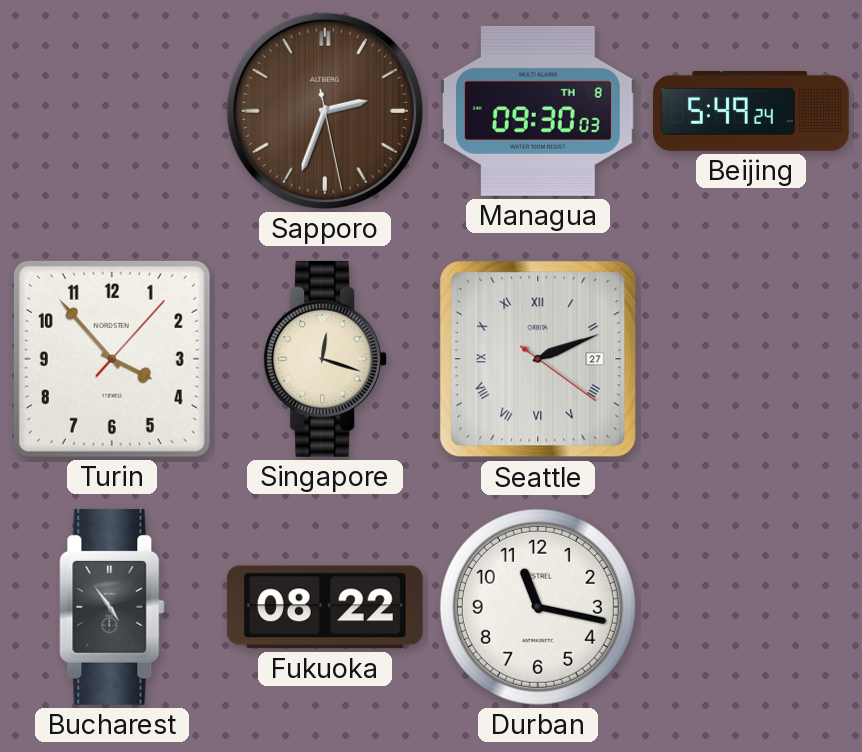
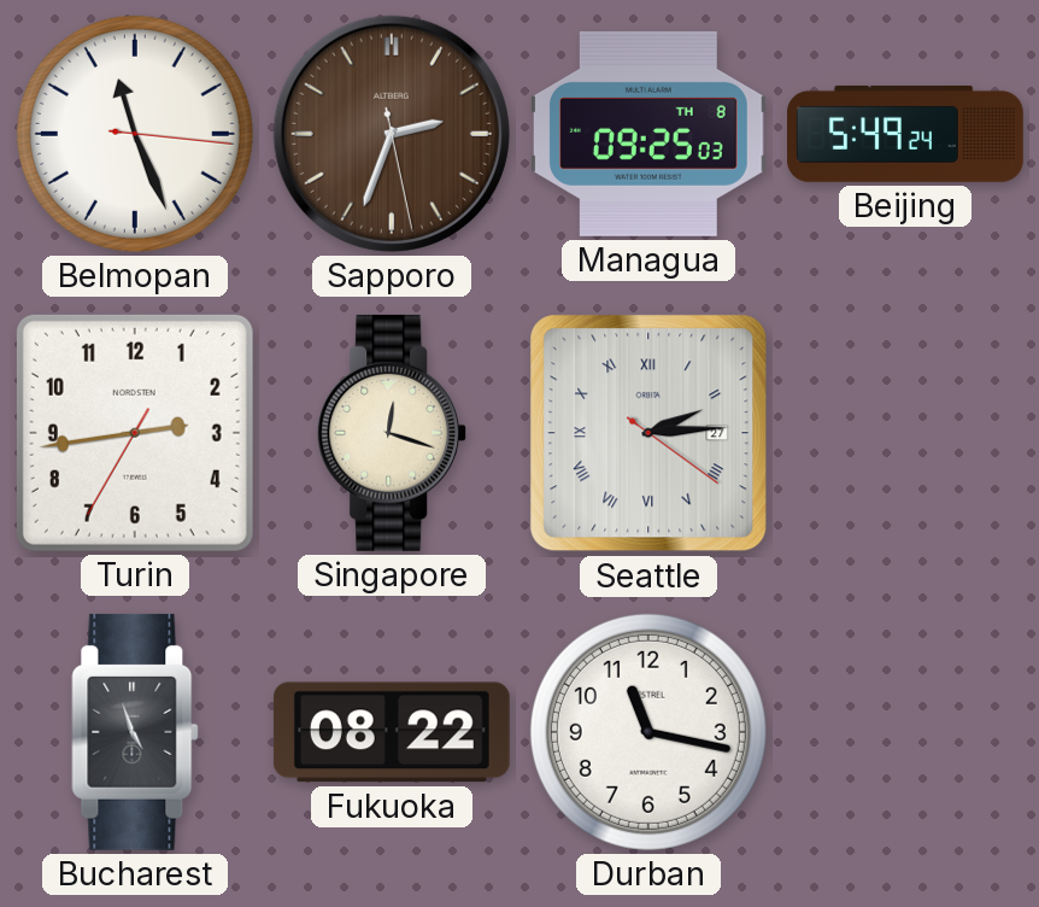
Belmopan: none -> 11:26
Managua: 09:30 -> 09:25
Turin: 3:53 -> 2:43
Seattle: 2:11 -> 2:14
Bucharest: 4:54 -> 4:57
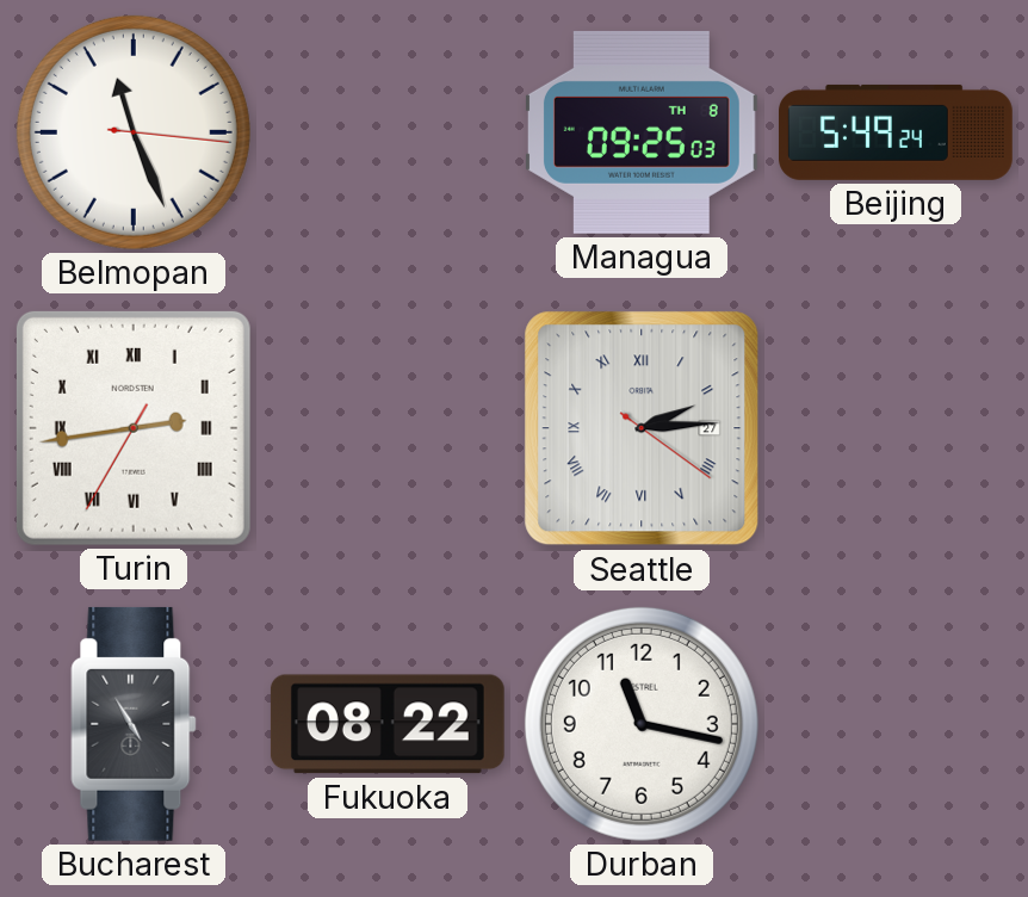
Sapporo: 2:33 -> none
Turin numerals: Arabic -> Roman
Singapore: 12:18 -> none
Bucharest: 4:57 -> 4:55
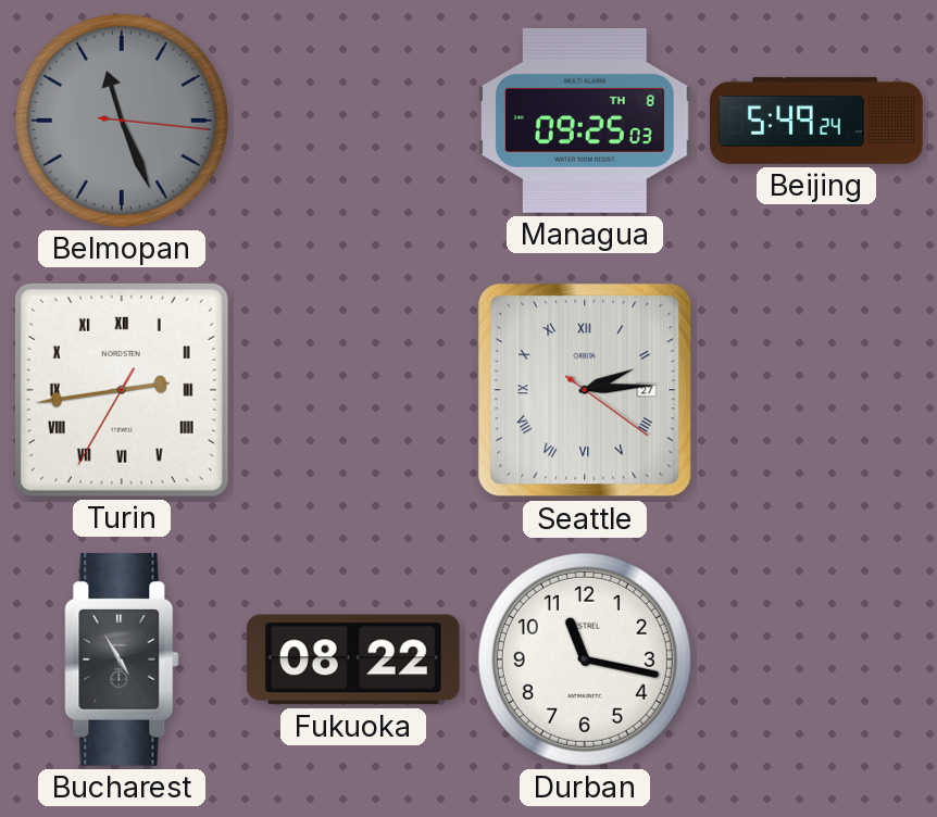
Belmopan dial: white -> grey
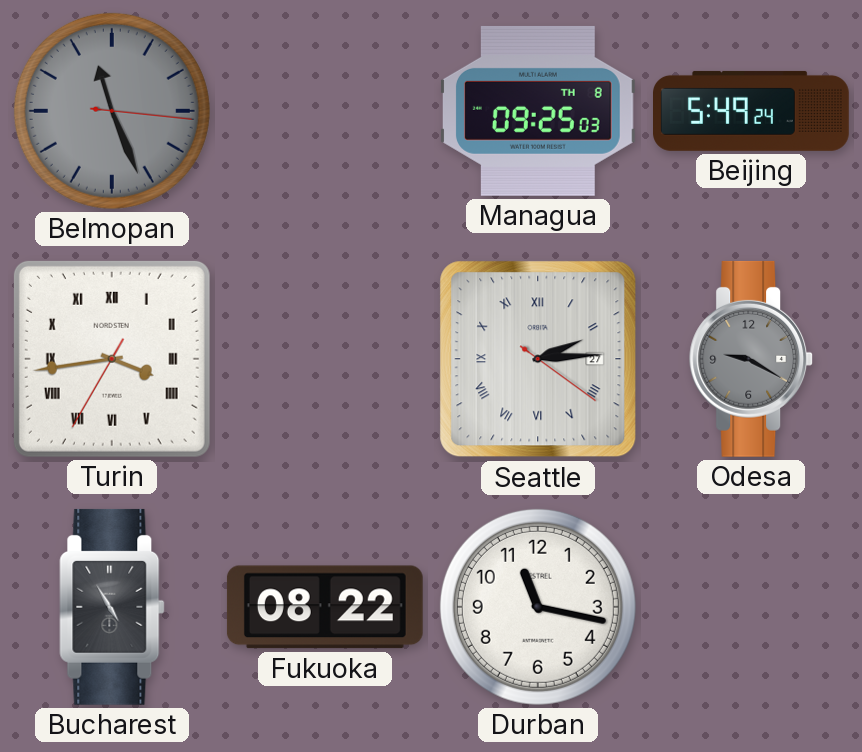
Turin: 2:43 -> 3:43
Odesa: none -> 9:20
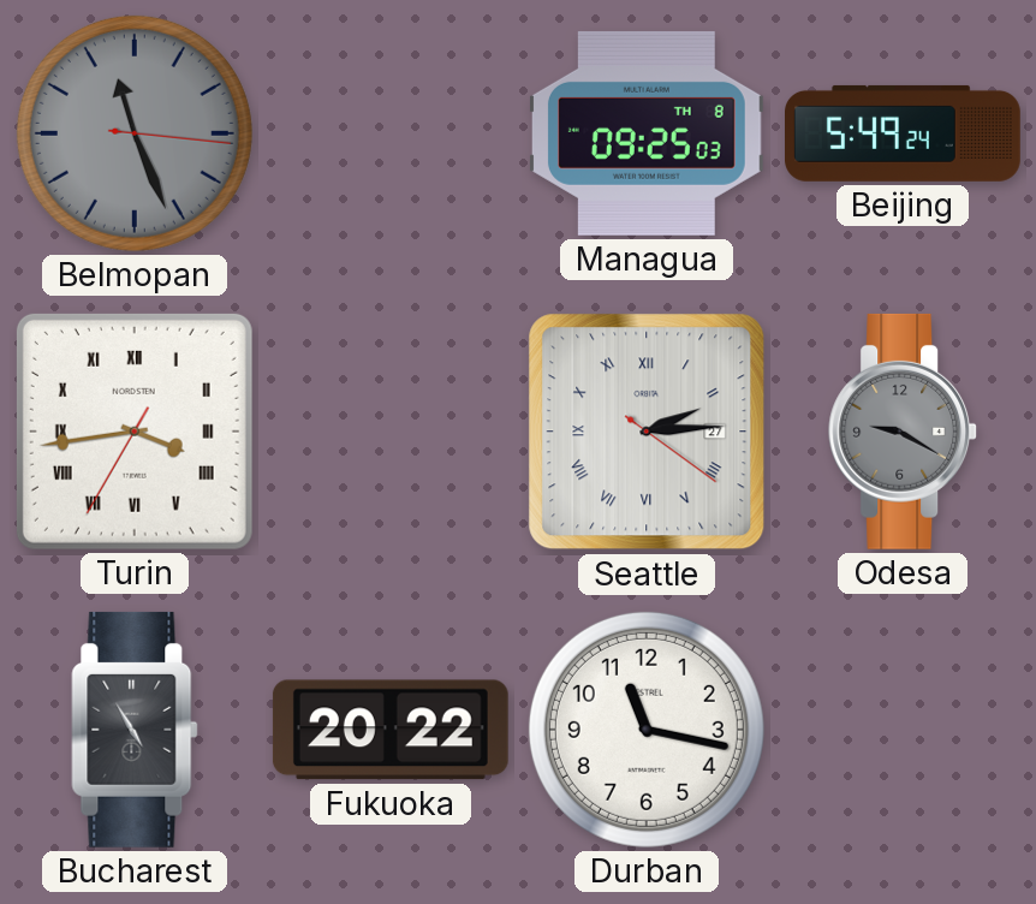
Fukuoka: 08:22 -> 20:22
